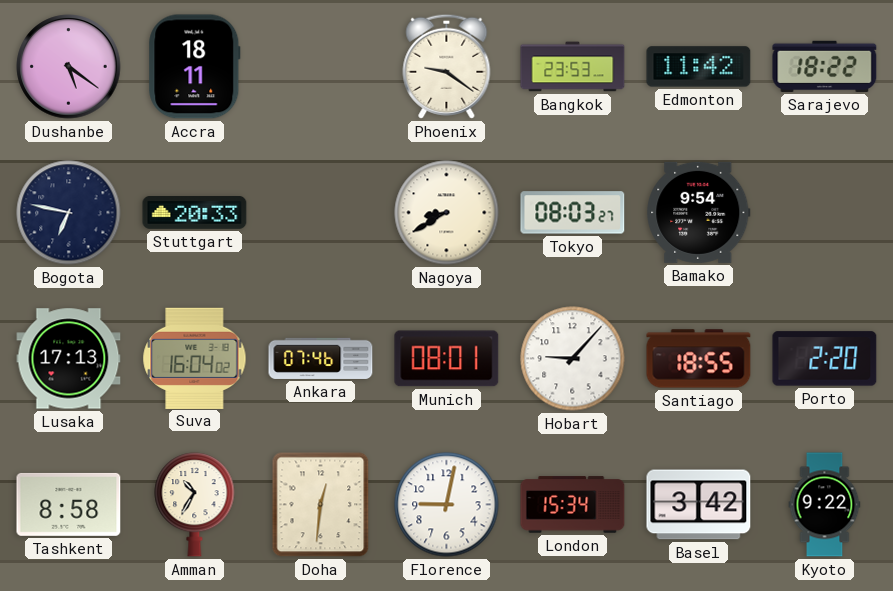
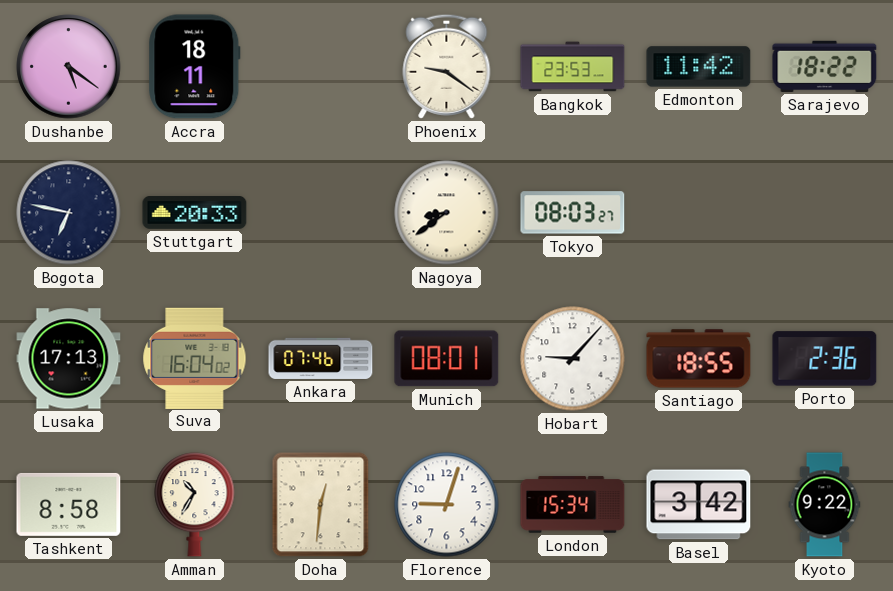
Nagoya: 8:40 -> 8:39
Bamako: 9:54 -> none
Porto: 2:20 -> 2:36
Florence: 9:02 -> 9:03
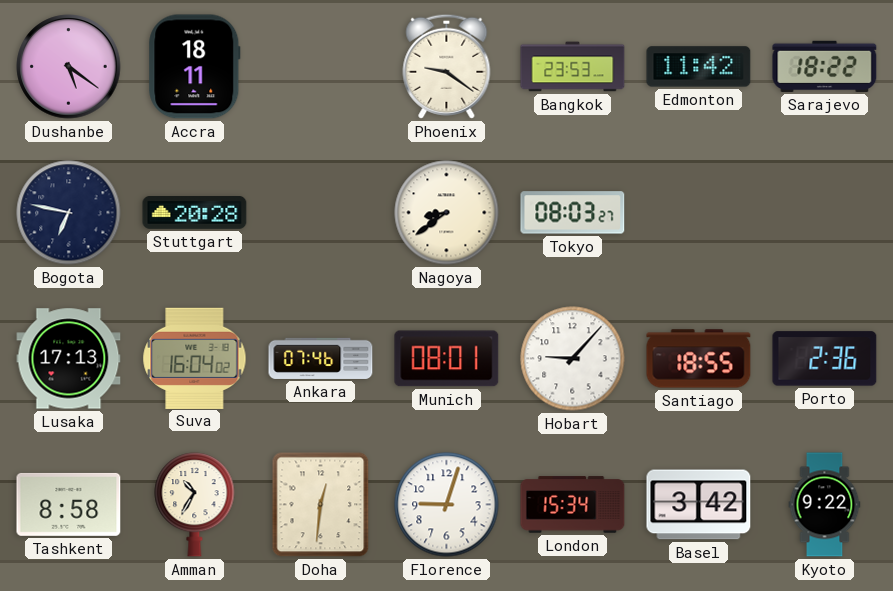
Stuttgart: 20:33 -> 20:28
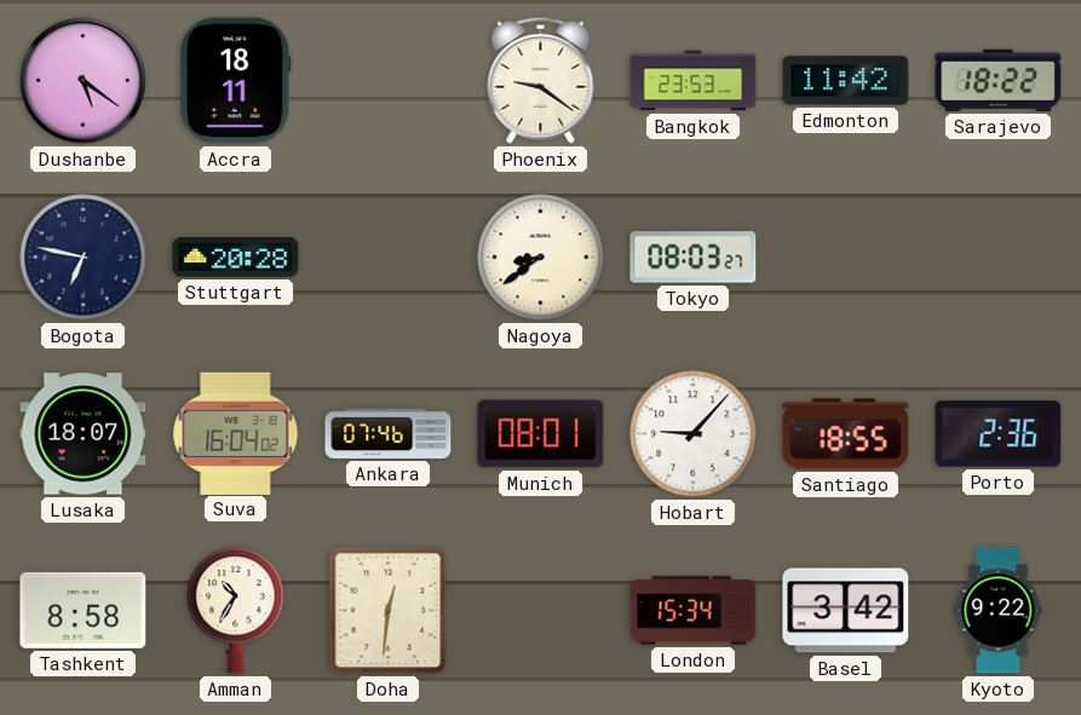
Lusaka: 17:13 -> 18:07
Florence: 9:03 -> none
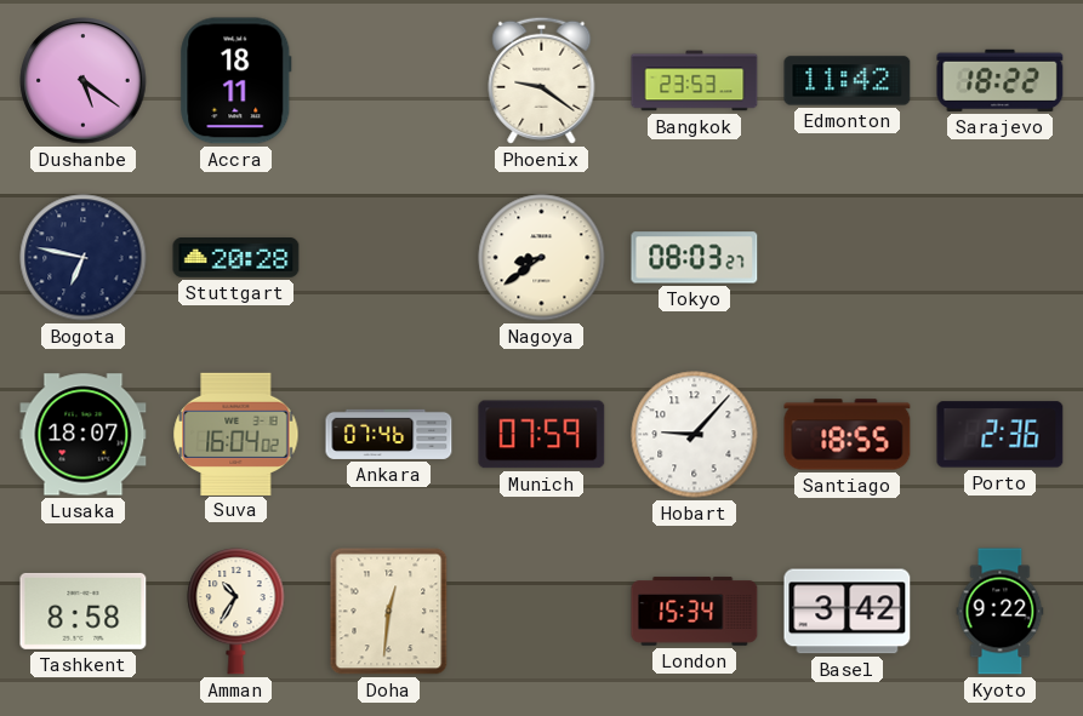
Munich: 08:01 -> 07:59
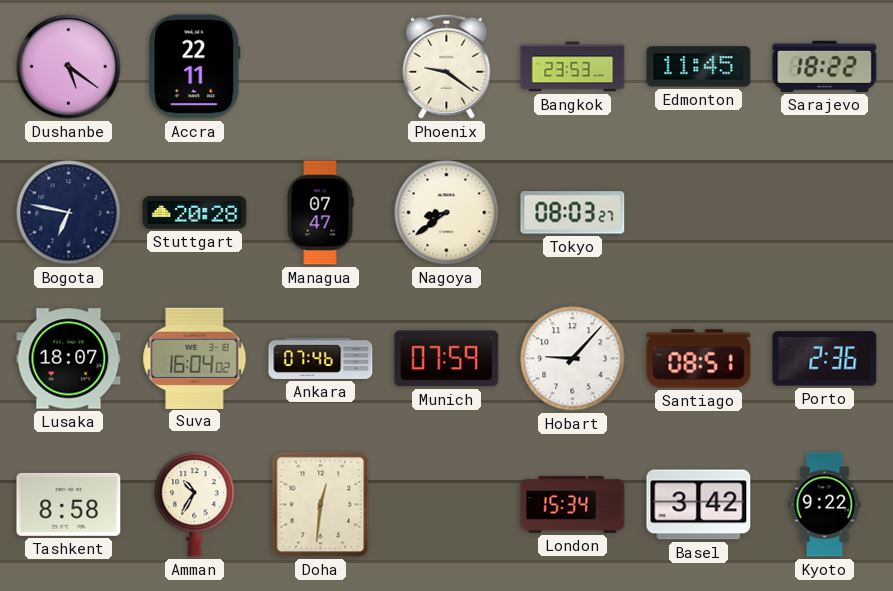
Accra: 18:11 -> 22:11
Edmonton: 11:42 -> 11:45
Managua: none -> 07:47
Santiago: 18:55 -> 08:51
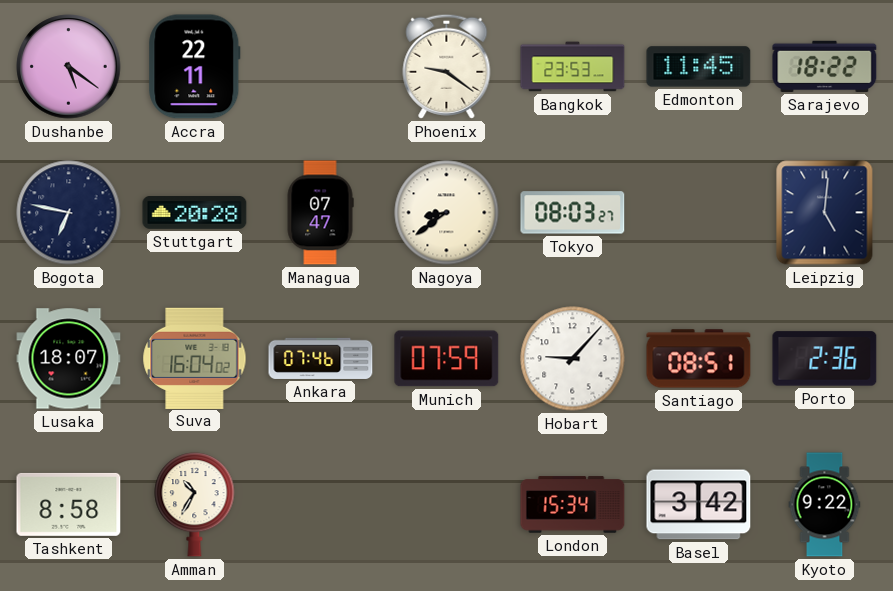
Leipzig: none -> 5:01
Doha: 12:31 -> none
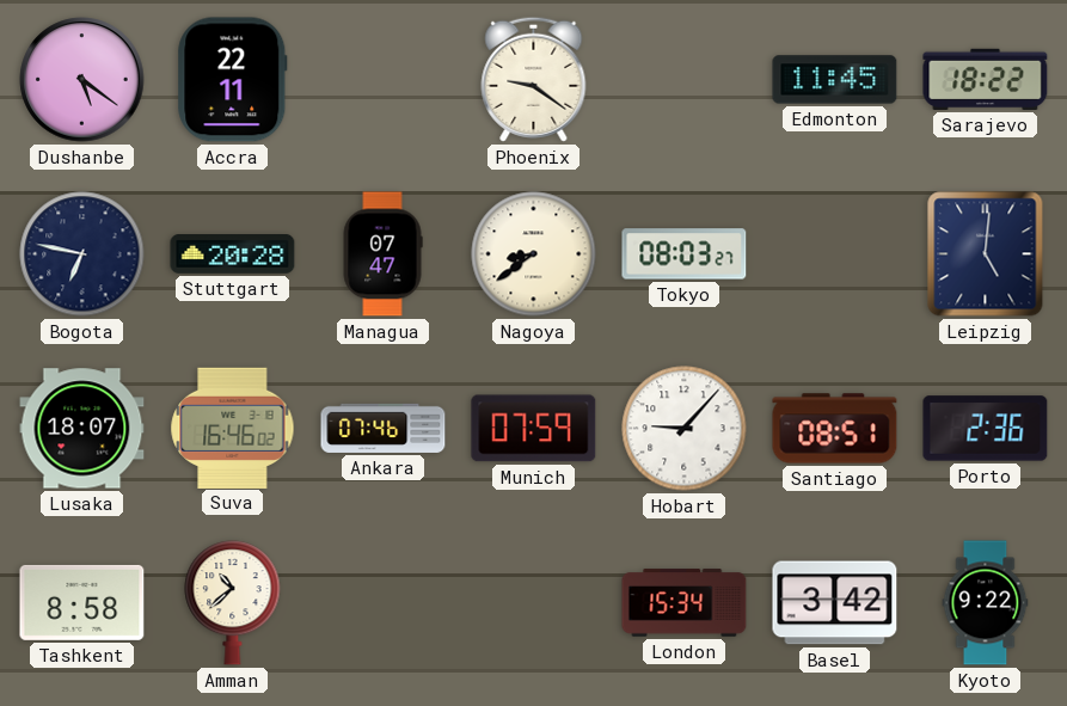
Bangkok: 23:53 -> none
Suva: 16:04 -> 16:46
Amman: 10:35 -> 10:38
